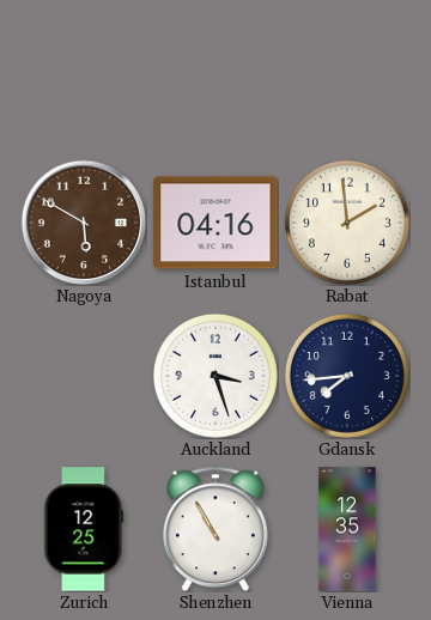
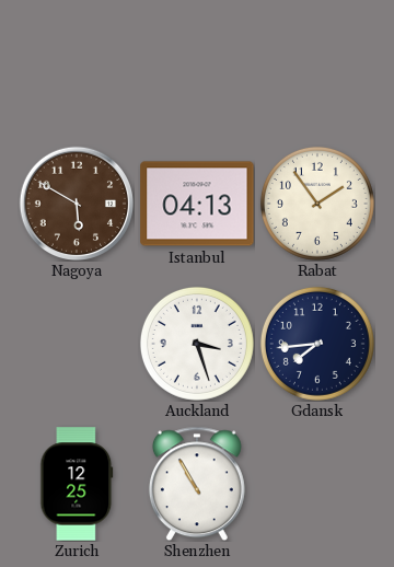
Istanbul: 04:16 -> 04:13
Rabat: 1:59 -> 1:54
Vienna: 12:35 -> none
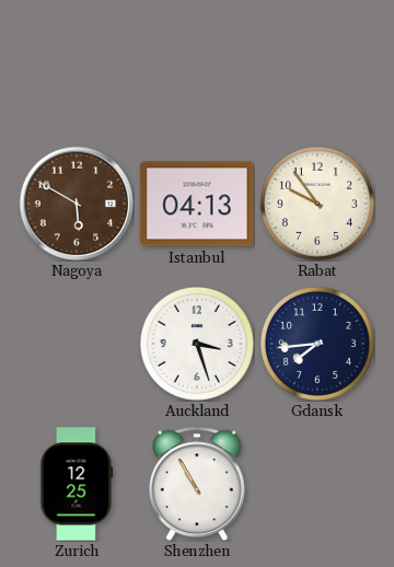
Rabat: 1:54 -> 9:54
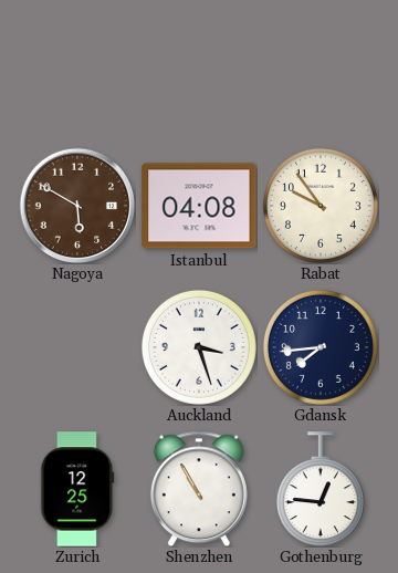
Istanbul: 04:13 -> 04:08
Gothenburg: none -> 12:46
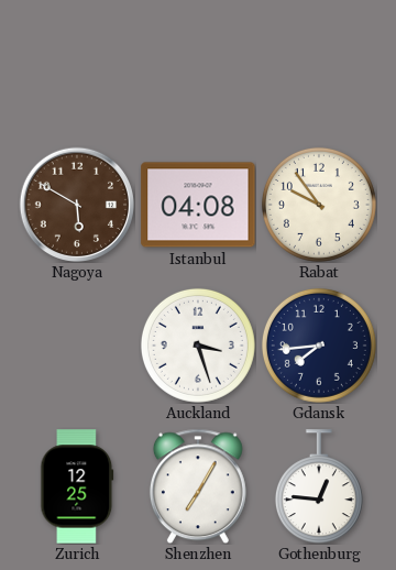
Shenzhen: 10:55 -> 7:05
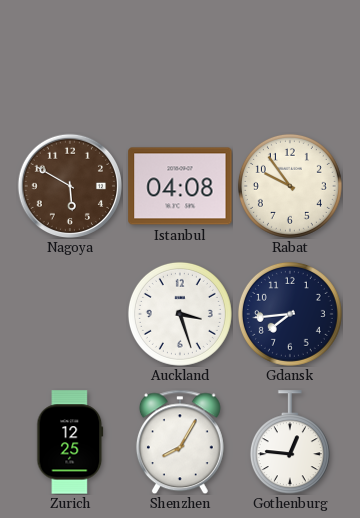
Shenzhen: 7:05 -> 8:05
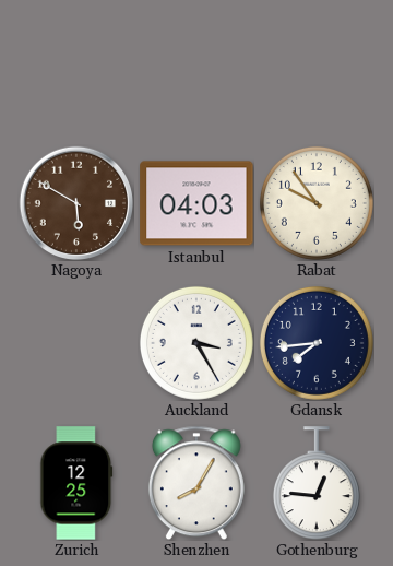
Istanbul: 04:08 -> 04:03
Auckland: 3:27 -> 3:25
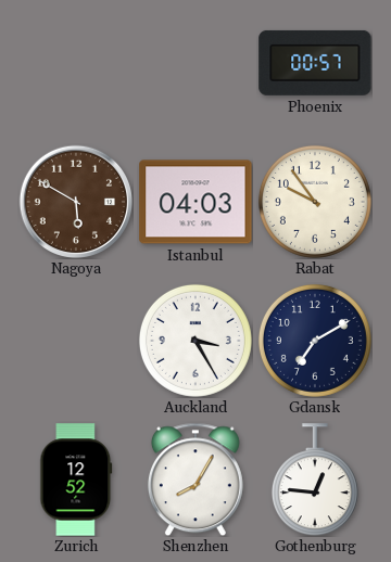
Phoenix: none -> 00:57
Gdansk: 7:44 -> 7:10
Zurich: 12:25 -> 12:52
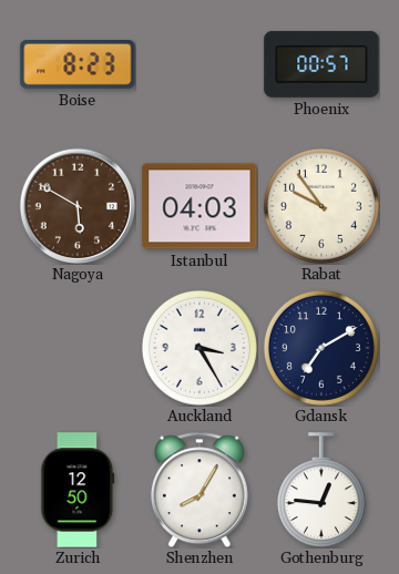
Boise: none -> 8:23
Zurich: 12:52 -> 12:50
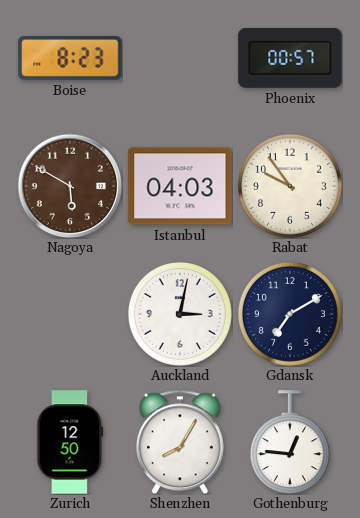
Auckland: 3:25 -> 3:02
